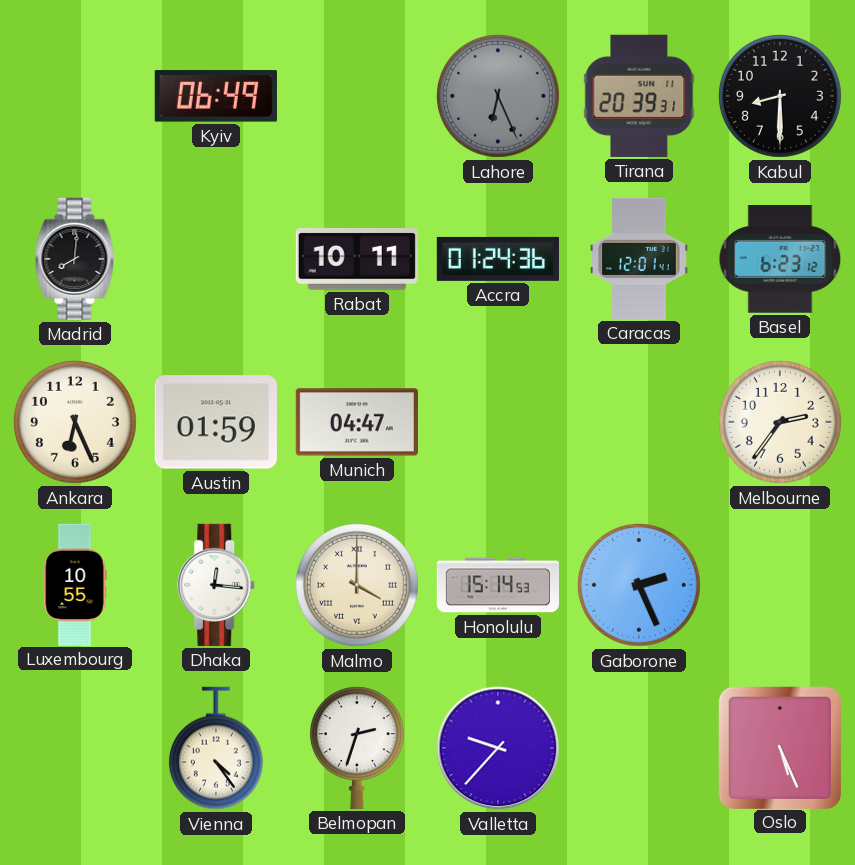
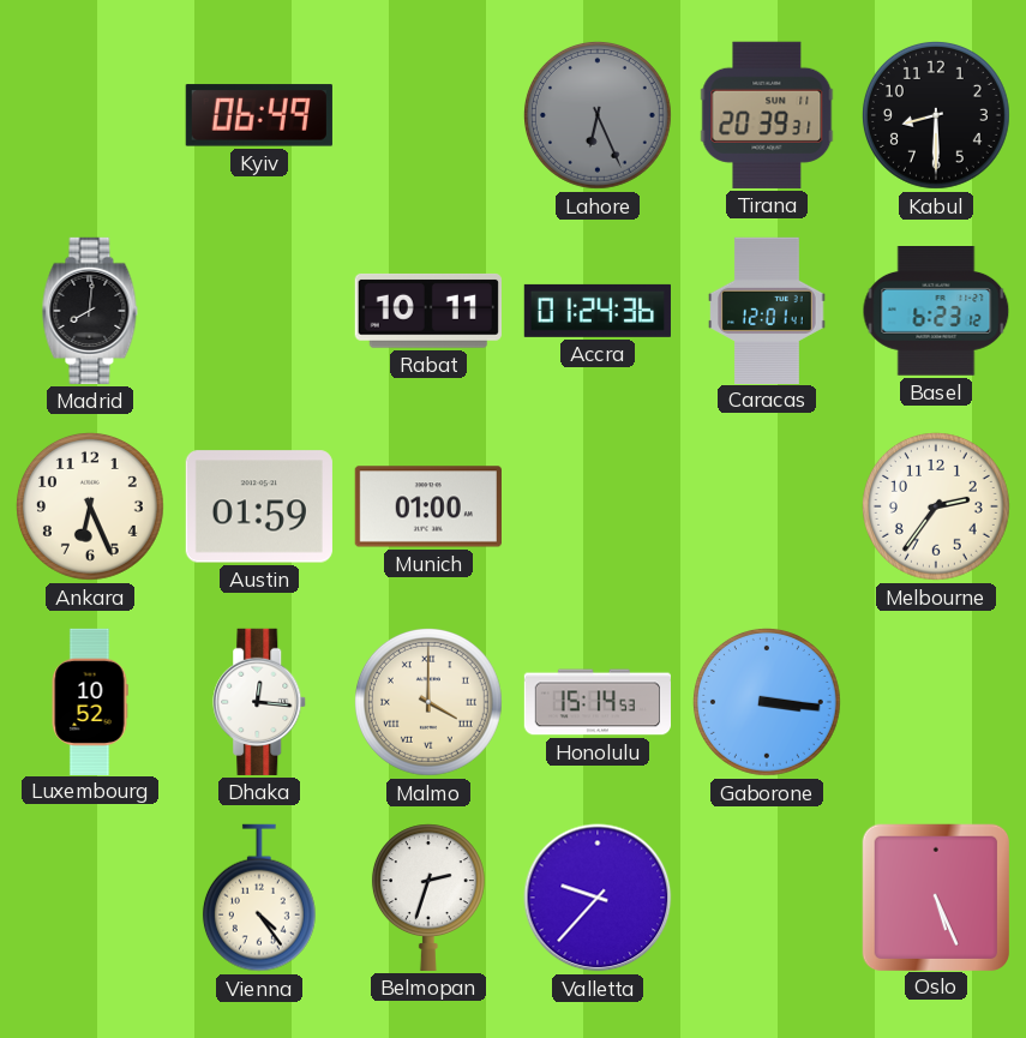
Munich: 04:47 -> 01:00
Luxembourg: 10:55 -> 10:52
Gaborone: 2:26 -> 3:16
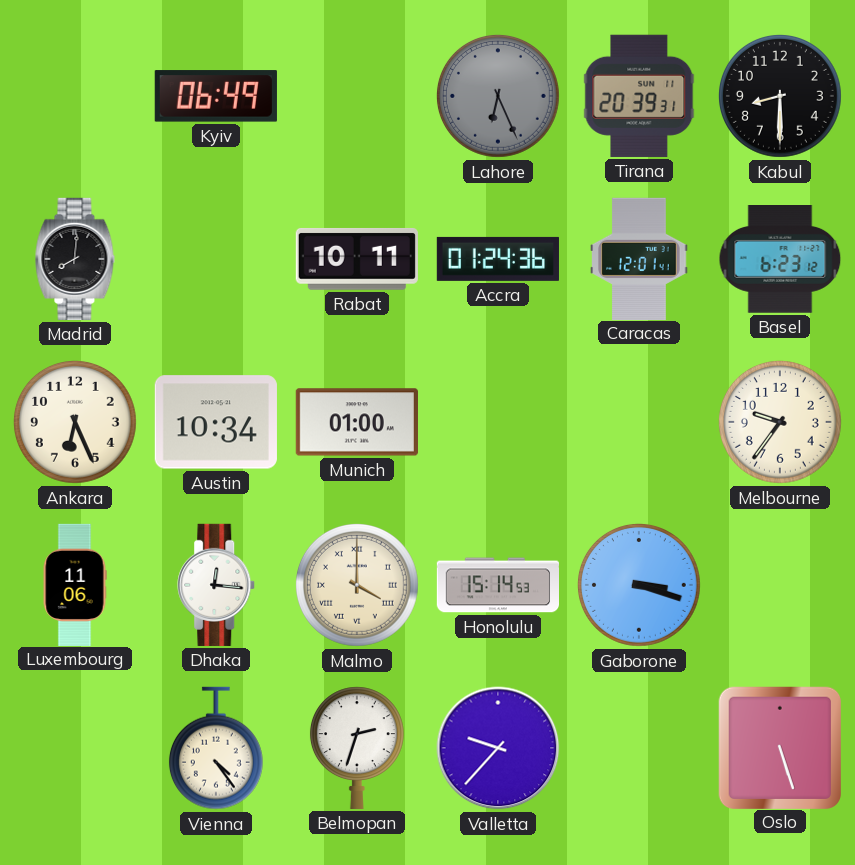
Austin: 01:59 -> 10:34
Melbourne: 2:36 -> 9:36
Luxembourg: 10:52 -> 11:06
Gaborone: 3:16 -> 3:18
Oslo: 5:26 -> 5:27
